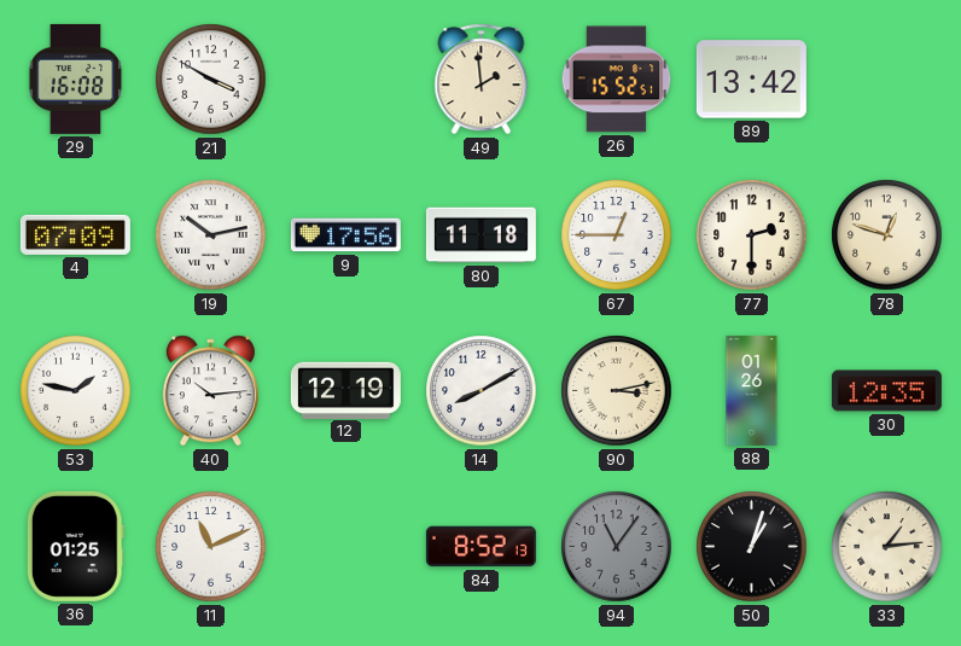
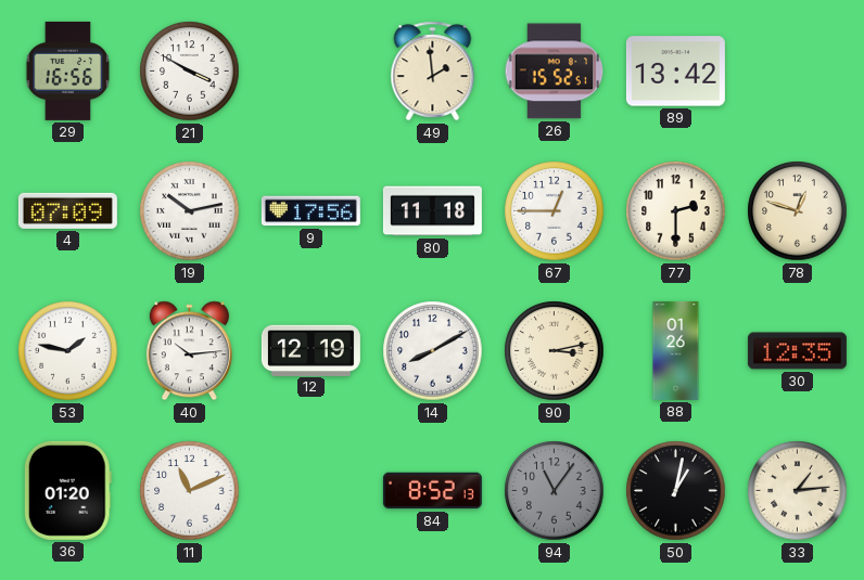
29: 16:08 -> 16:56
36: 01:25 -> 01:20
50: 1:03 -> 1:02
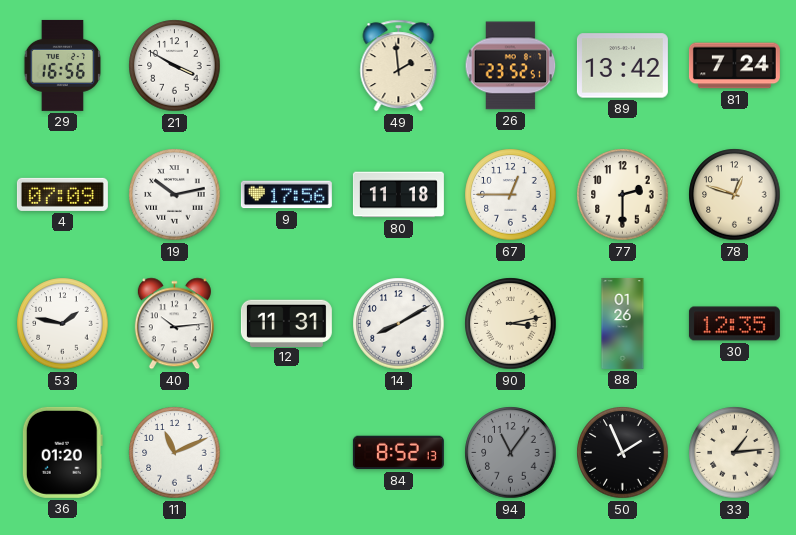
26: 15:52 -> 23:52
81: none -> 7:24
12: 12:19 -> 11:31
50: 1:02 -> 1:56
